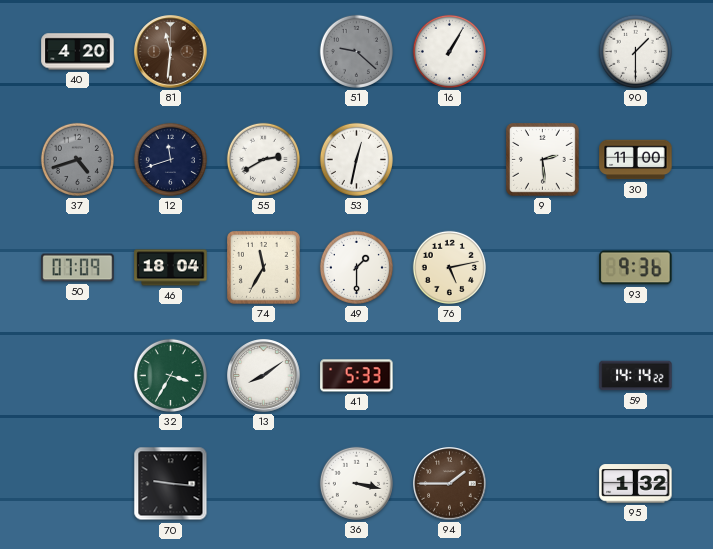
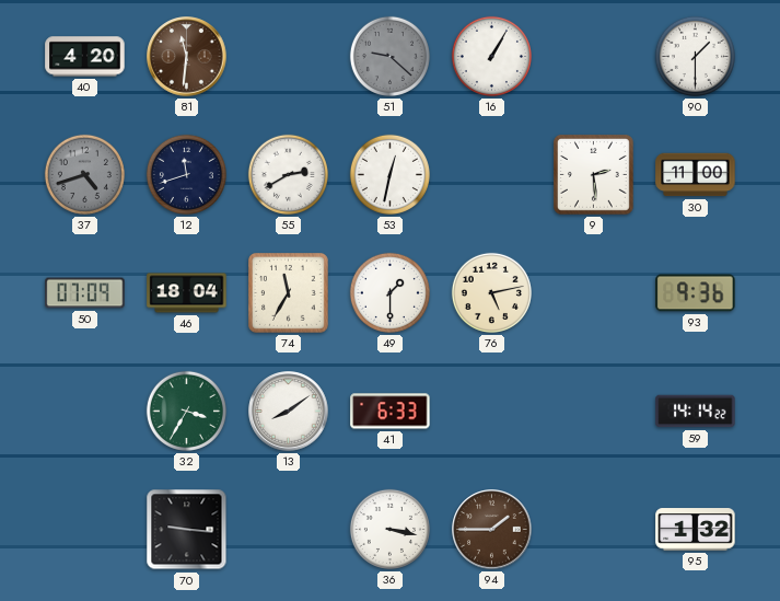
41: 5:33 -> 6:33
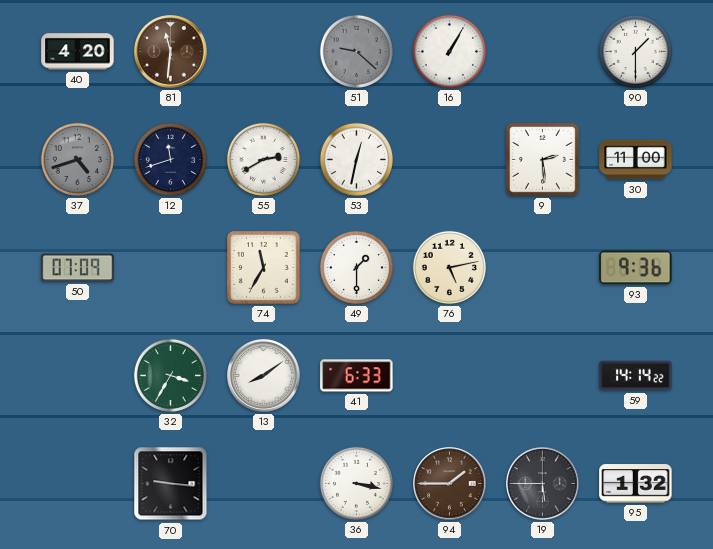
46: 18:04 -> none
19: none -> 5:45
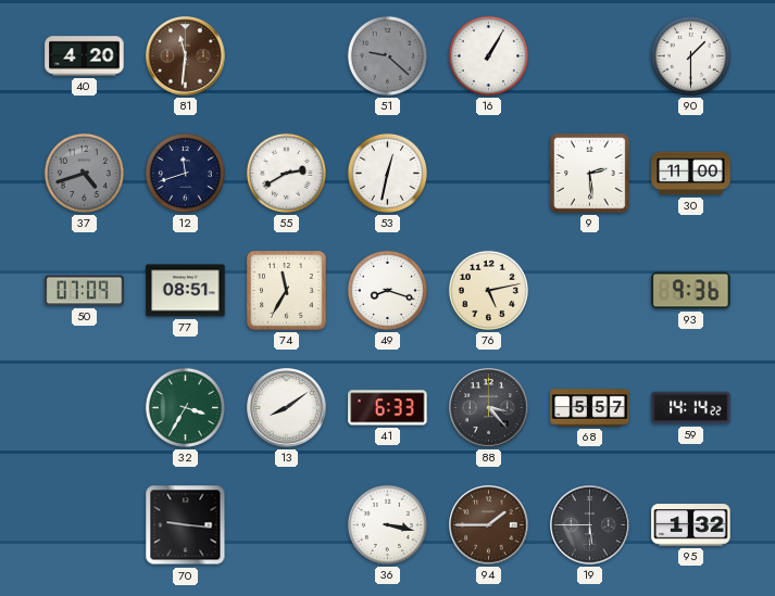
77: none -> 08:51
49: 1:30 -> 8:18
88: none -> 3:23
68: none -> 5:57
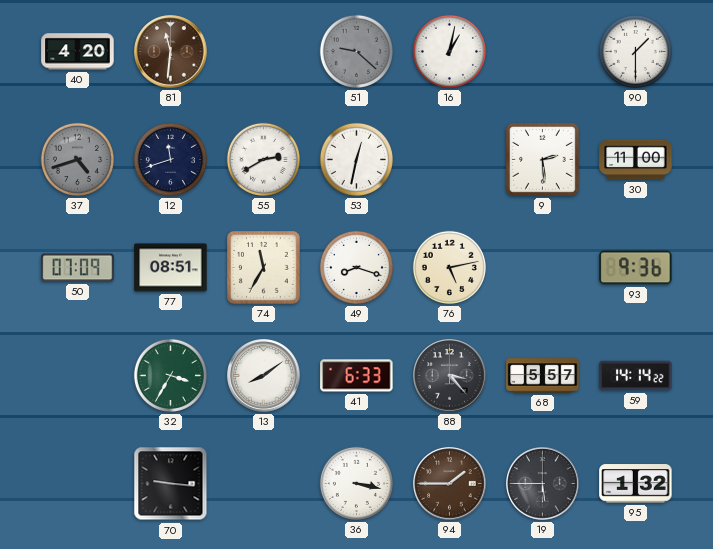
16: 1:05 -> 1:02
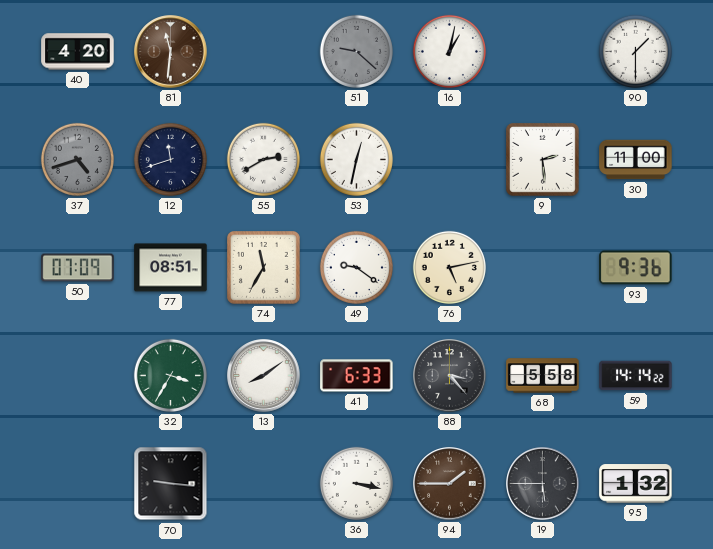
49: 8:18 -> 9:21
68: 5:57 -> 5:58
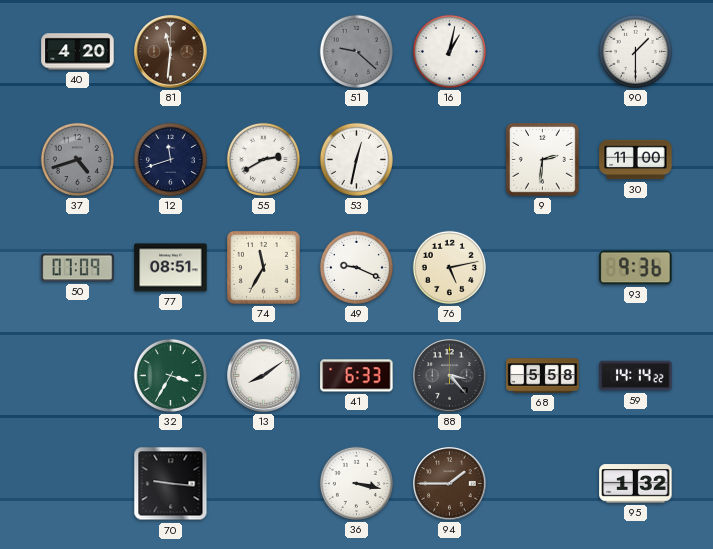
9: 2:29 -> 2:31
49: 9:21 -> 9:19
19: 5:45 -> none
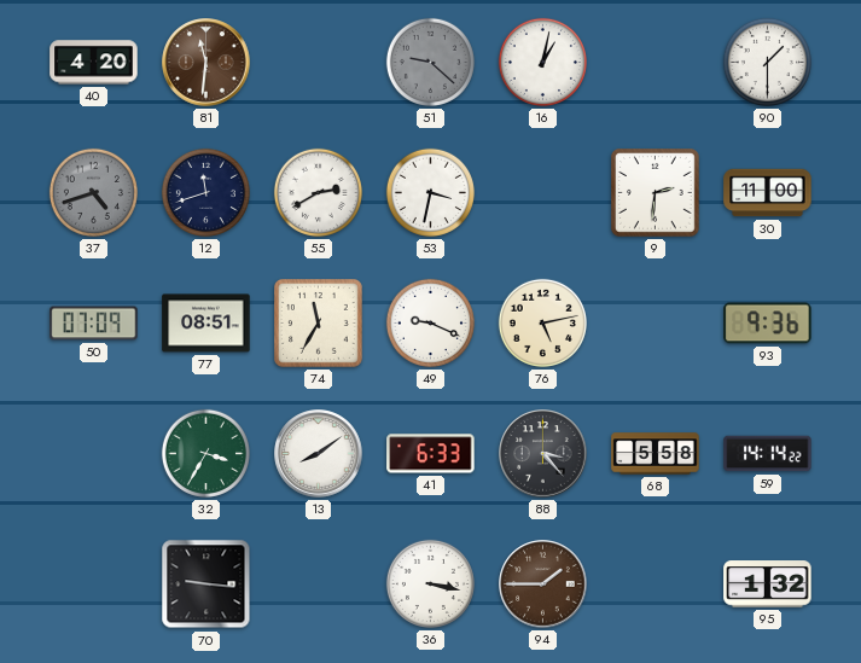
53: 12:32 -> 3:32
